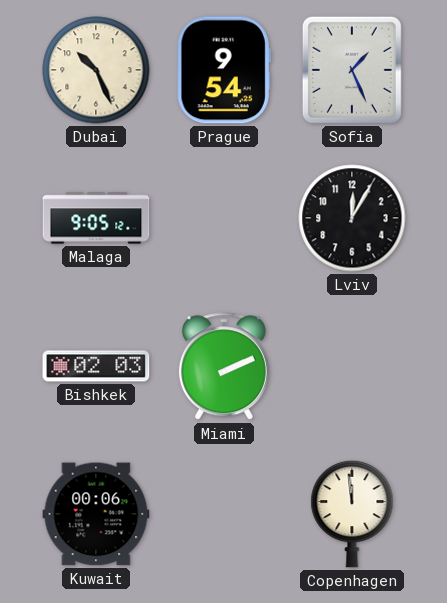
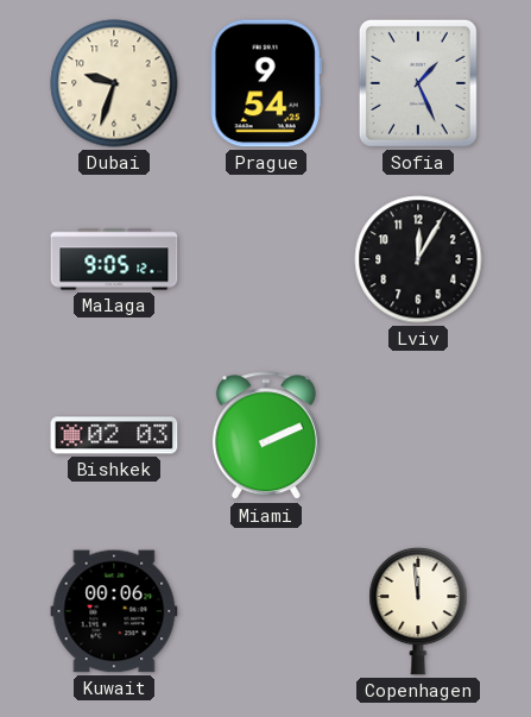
Dubai: 10:26 -> 9:33
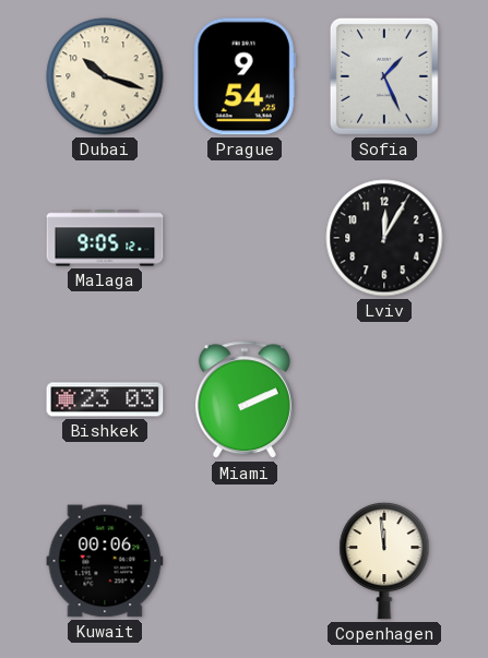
Dubai: 9:33 -> 10:18
Bishkek: 02:03 -> 23:03
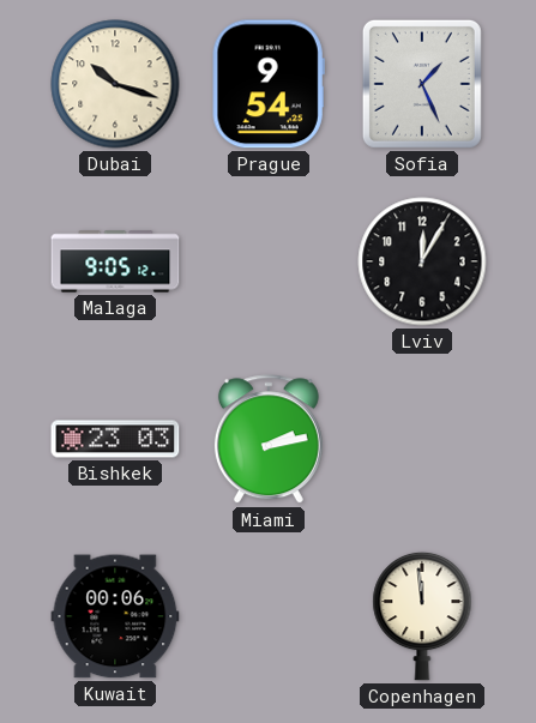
Miami: 2:11 -> 2:13
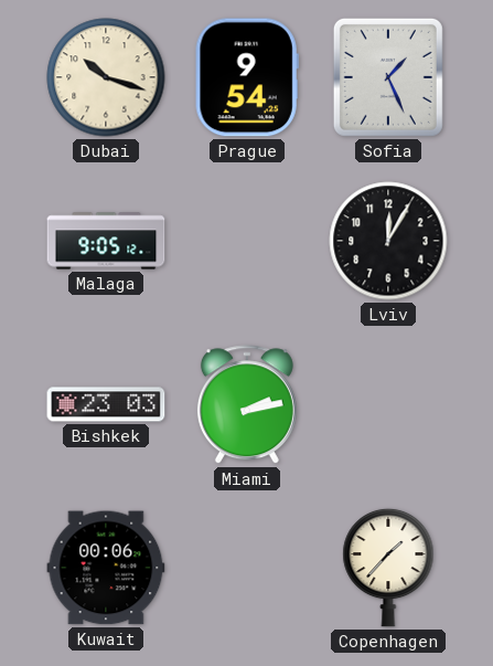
Copenhagen: 11:59 -> 1:37
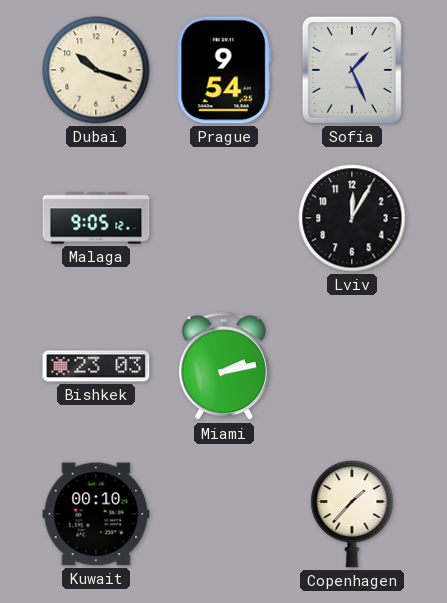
Kuwait: 00:06 -> 00:10
